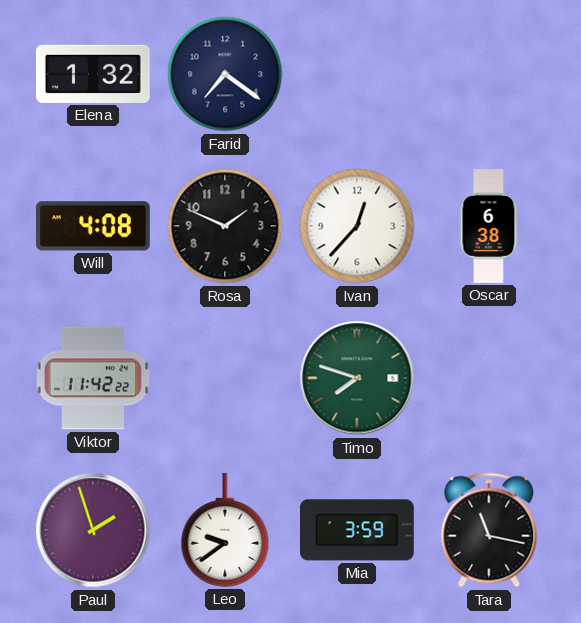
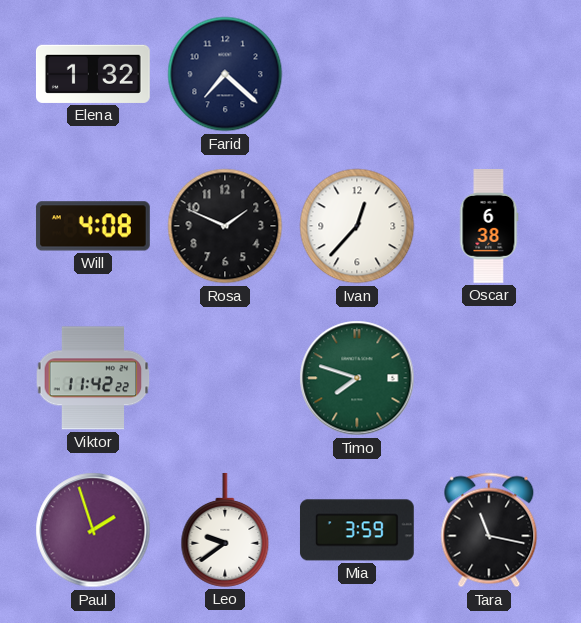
Farid: 7:21 -> 7:22
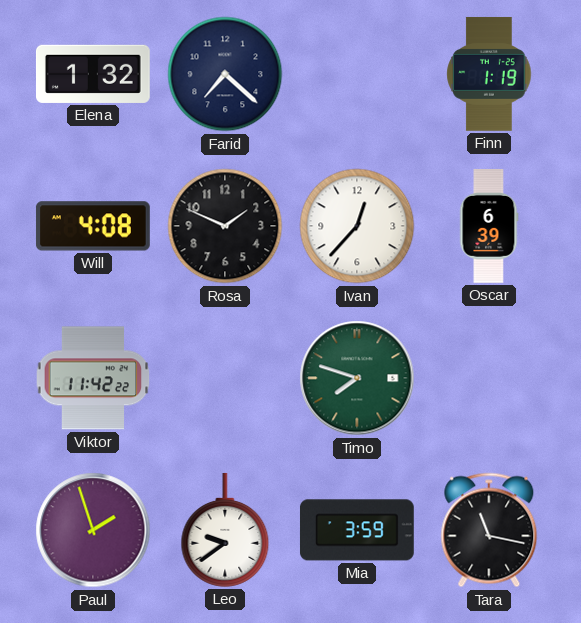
Finn: none -> 1:19
Oscar: 6:38 -> 6:39
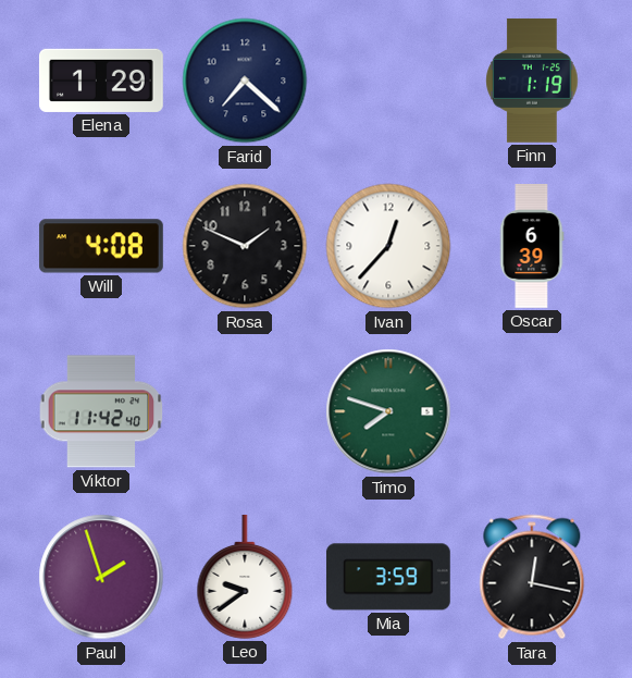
Elena: 1:32 -> 1:29
Viktor: 11:42:22 -> 11:42:40
Tara: 11:17 -> 12:17
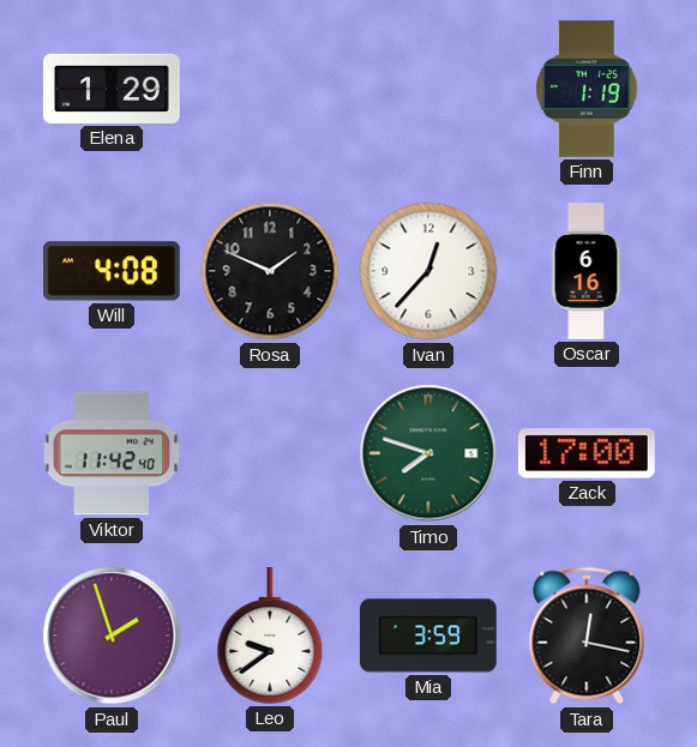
Farid: 7:22 -> none
Oscar: 6:39 -> 6:16
Zack: none -> 17:00
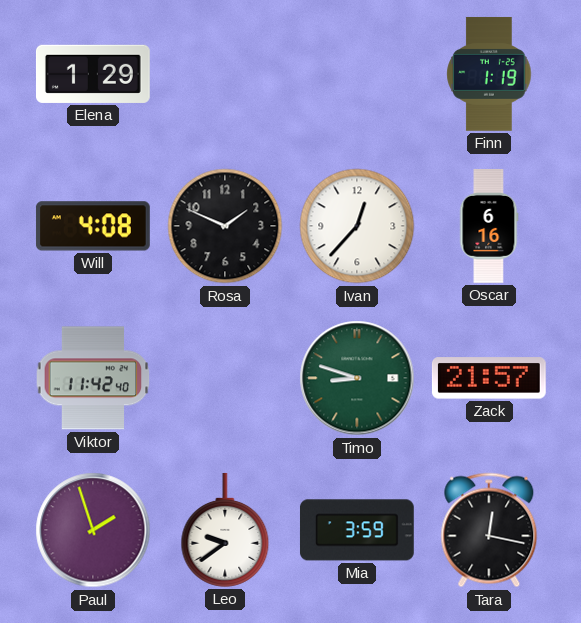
Timo: 7:48 -> 8:48
Zack: 17:00 -> 21:57
